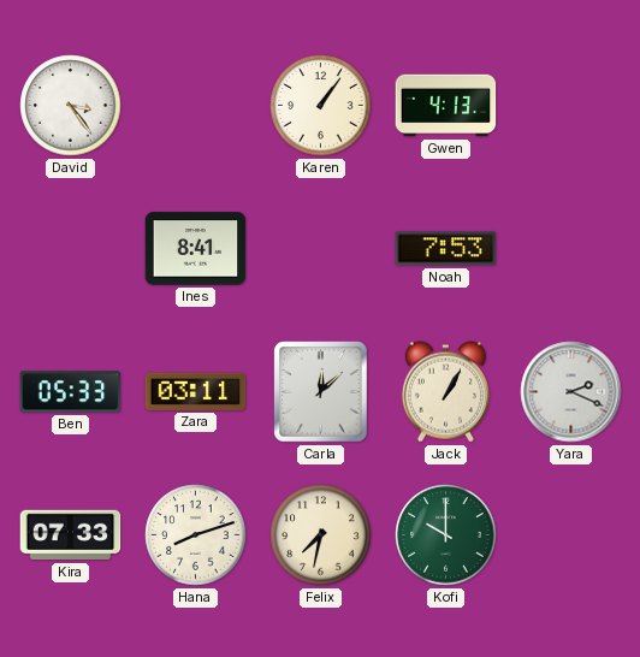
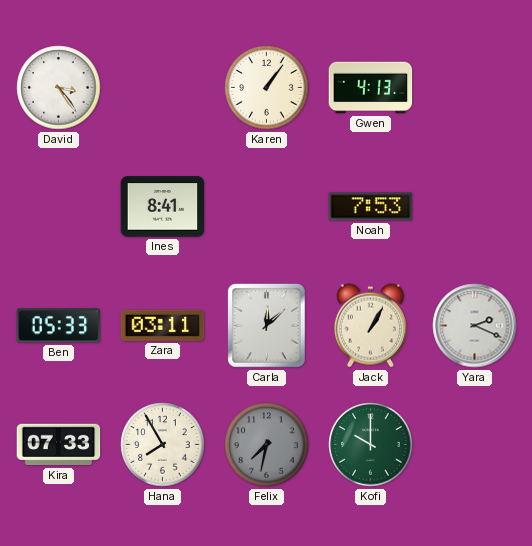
Hana: 8:12 -> 7:55
Felix dial: cream -> grey
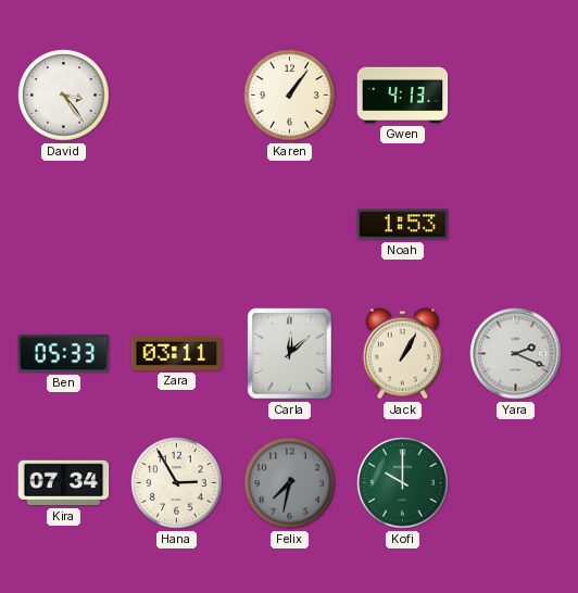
Ines: 8:41 -> none
Noah: 7:53 -> 1:53
Kira: 07:33 -> 07:34
Hana: 7:55 -> 2:55
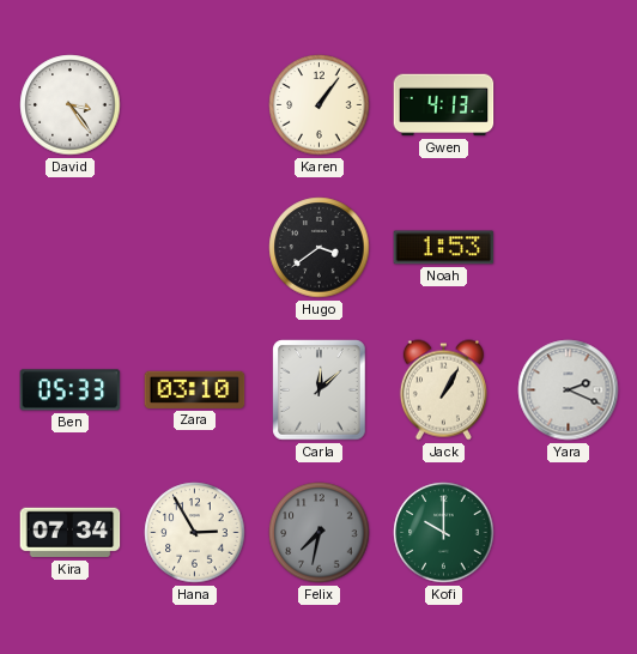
Hugo: none -> 3:39
Zara: 03:11 -> 03:10
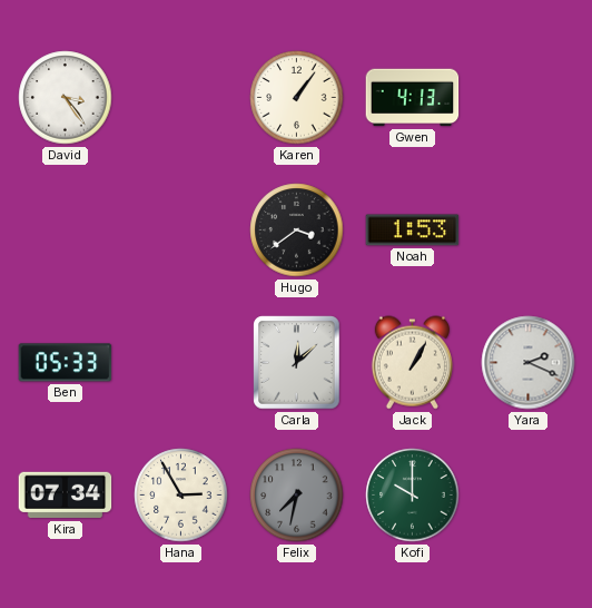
Zara: 03:10 -> none
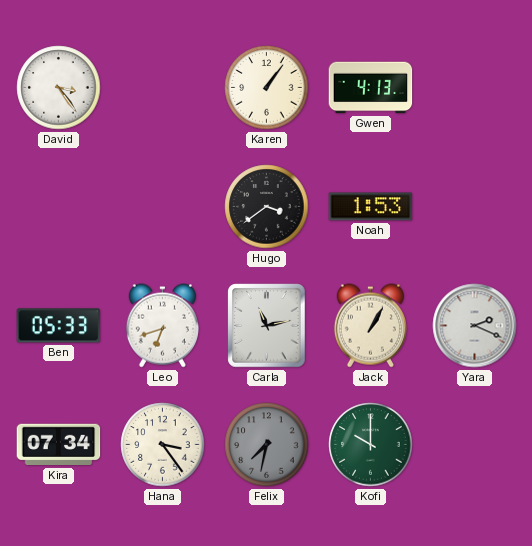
Leo: none -> 6:42
Carla: 12:08 -> 11:13
Hana: 2:55 -> 3:24
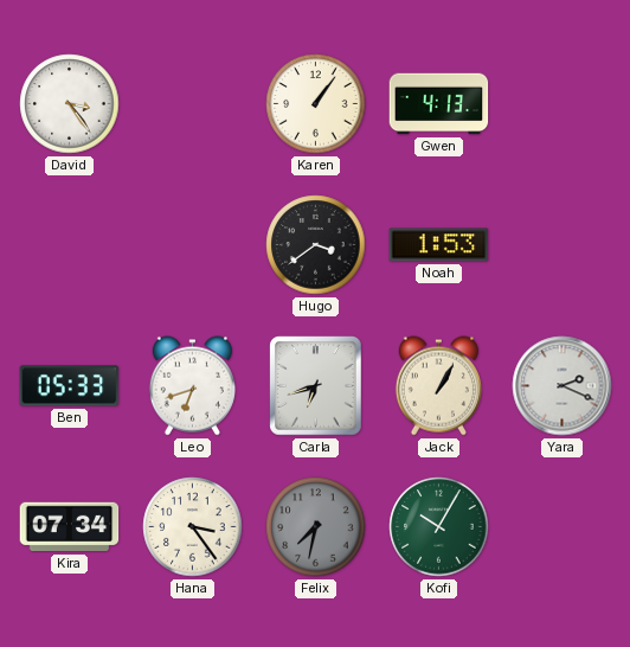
Carla: 11:13 -> 6:42
Kofi: 10:00 -> 10:05
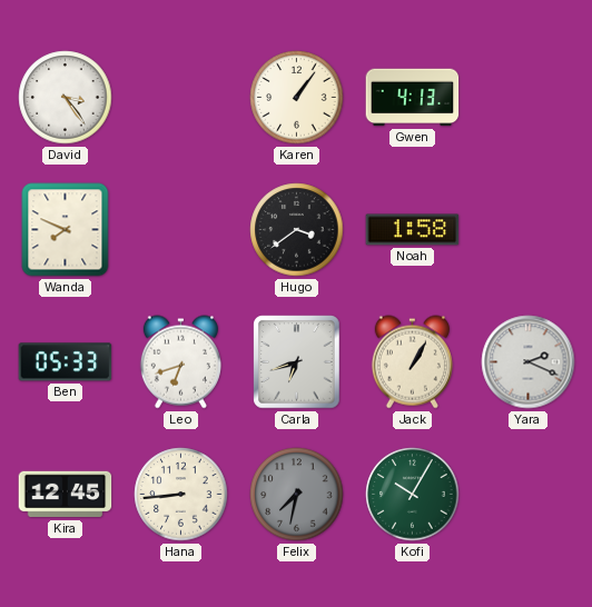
Wanda: none -> 7:49
Noah: 1:53 -> 1:58
Kira: 07:34 -> 12:45
Hana: 3:24 -> 8:44
